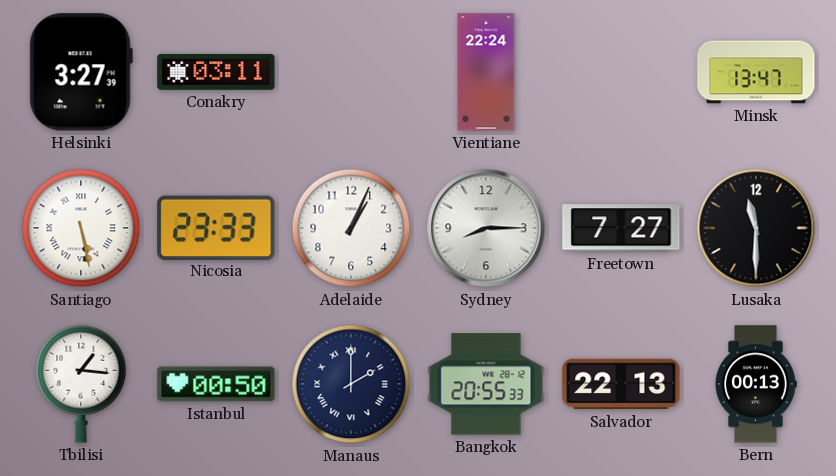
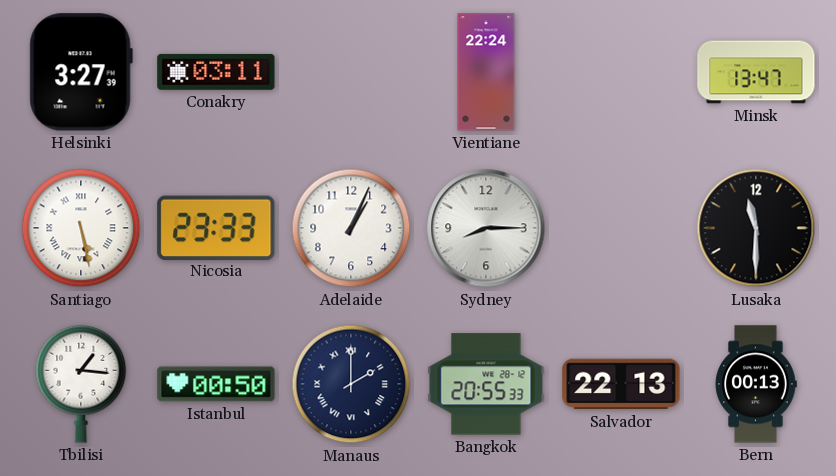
Freetown: 7:27 -> none
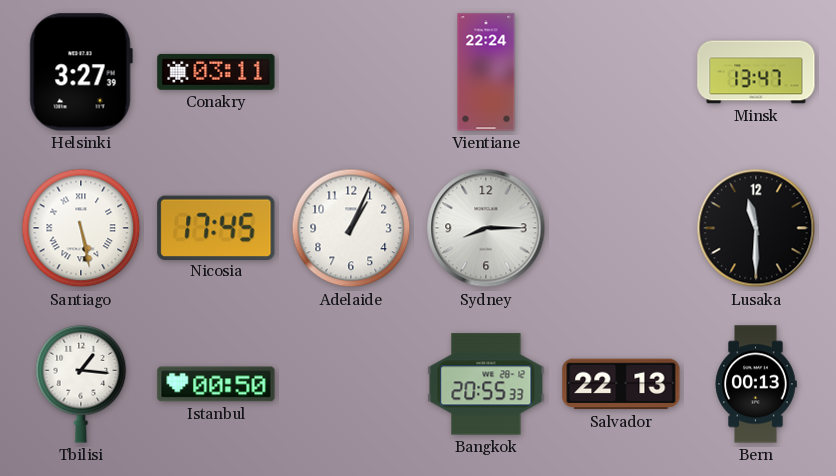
Nicosia: 23:33 -> 17:45
Manaus: 2:00 -> none
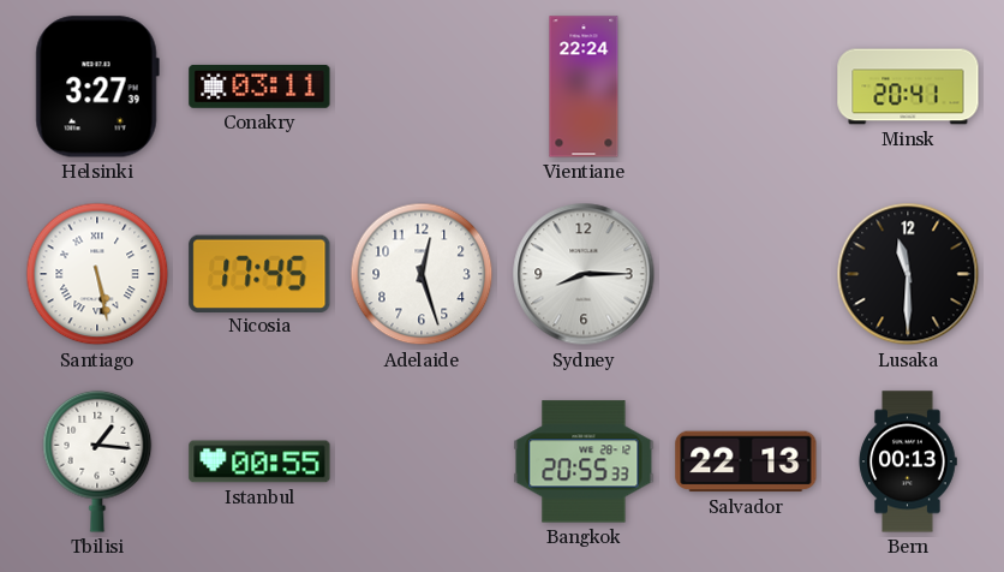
Minsk: 13:47 -> 20:41
Adelaide: 1:04 -> 12:27
Istanbul: 00:50 -> 00:55
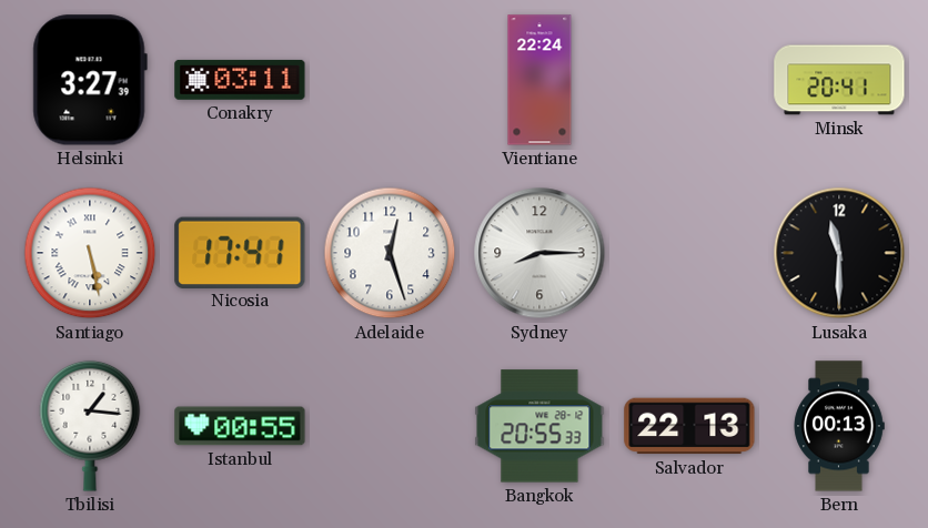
Nicosia: 17:45 -> 17:41
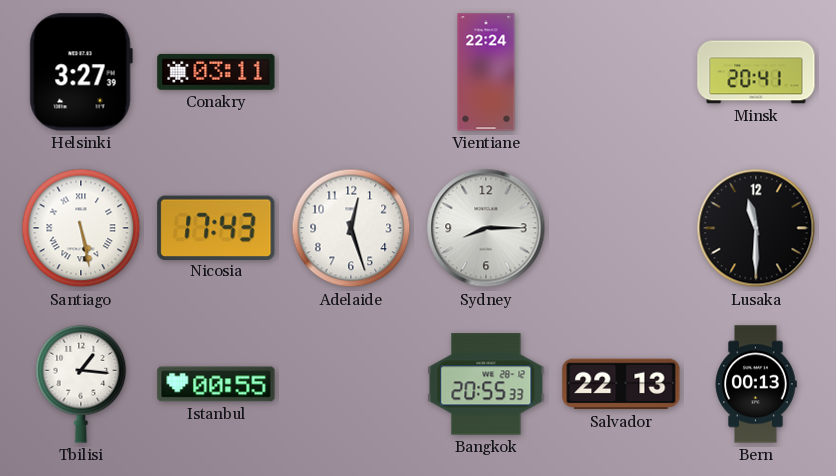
Nicosia: 17:41 -> 17:43
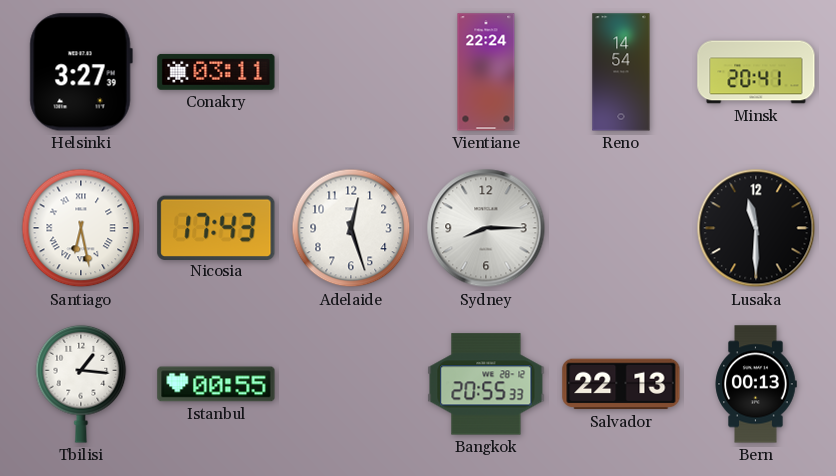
Reno: none -> 14:54
Santiago: 5:28 -> 6:28
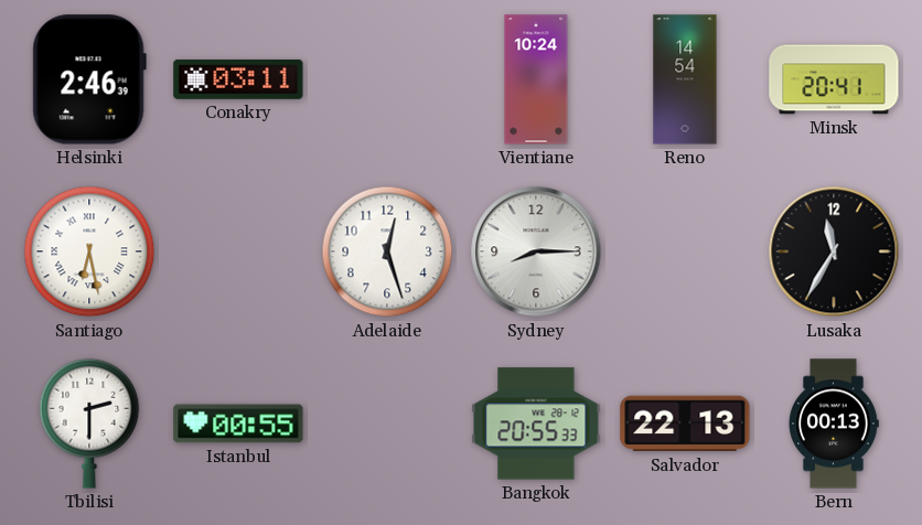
Helsinki: 3:27 -> 2:46
Vientiane: 22:24 -> 10:24
Nicosia: 17:43 -> none
Lusaka: 11:30 -> 11:35
Tbilisi: 1:16 -> 2:30
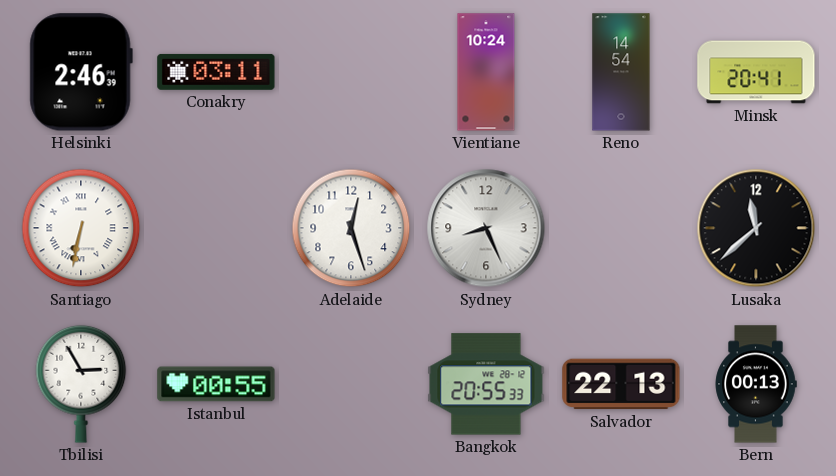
Santiago: 6:28 -> 6:32
Sydney: 8:15 -> 8:26
Lusaka: 11:35 -> 11:38
Tbilisi: 2:30 -> 2:55
